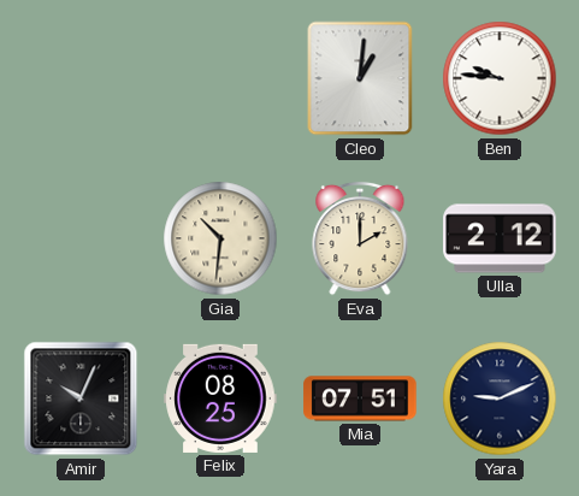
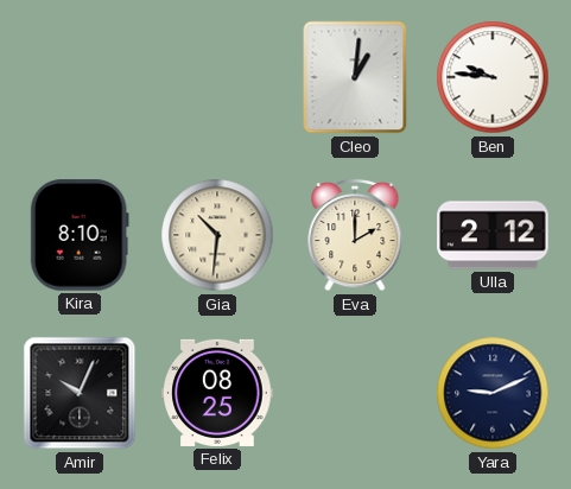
Kira: none -> 8:10
Mia: 07:51 -> none
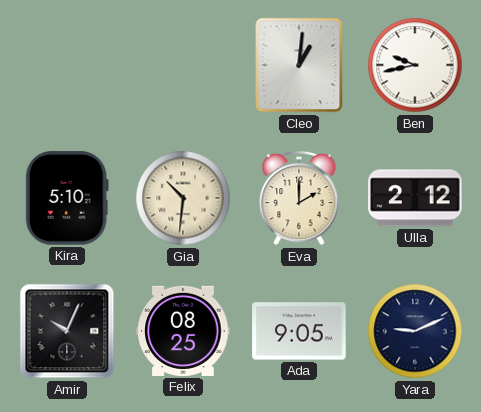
Ben: 9:46 -> 9:43
Kira: 8:10 -> 5:10
Ada: none -> 9:05
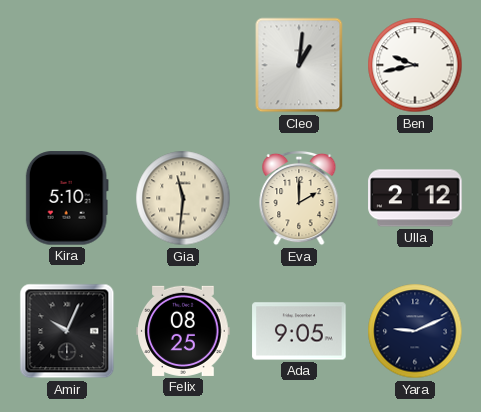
Gia: 10:31 -> 11:31
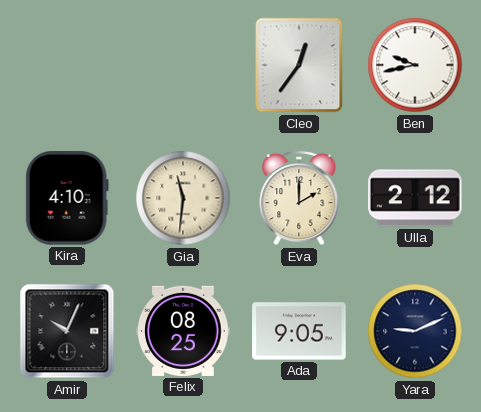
Cleo: 1:01 -> 12:36
Kira: 5:10 -> 4:10
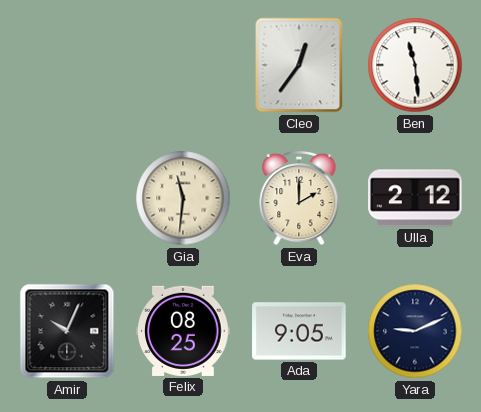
Ben: 9:43 -> 11:29
Kira: 4:10 -> none
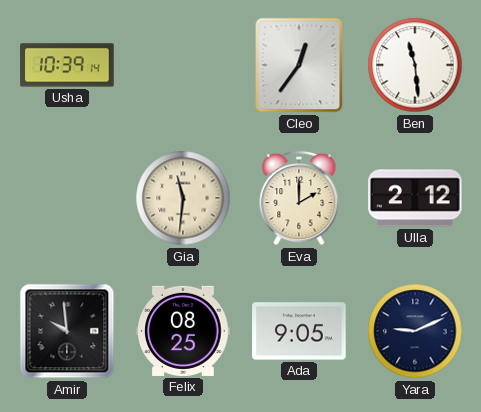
Usha: none -> 10:39
Amir: 10:04 -> 9:59
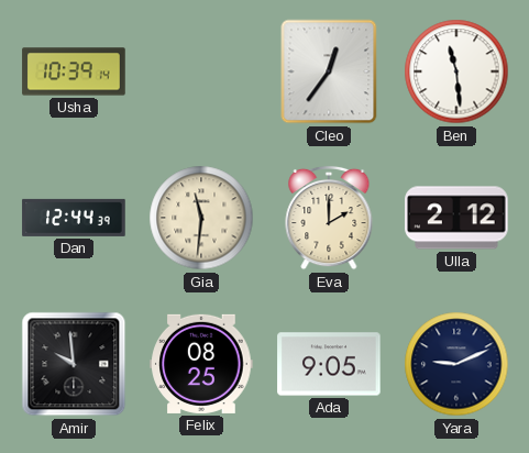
Dan: none -> 12:44
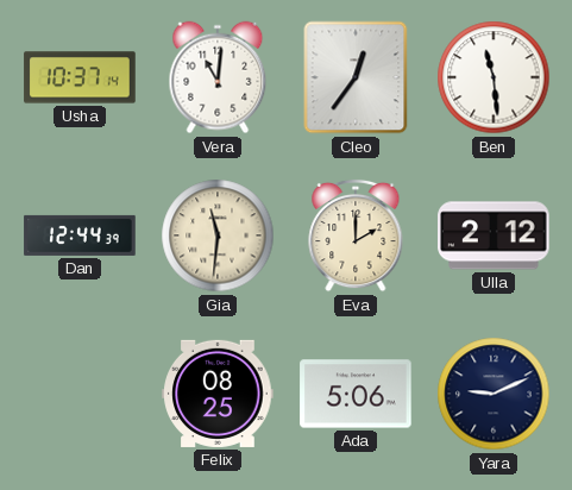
Usha: 10:39 -> 10:37
Vera: none -> 11:01
Amir: 9:59 -> none
Ada: 9:05 -> 5:06
